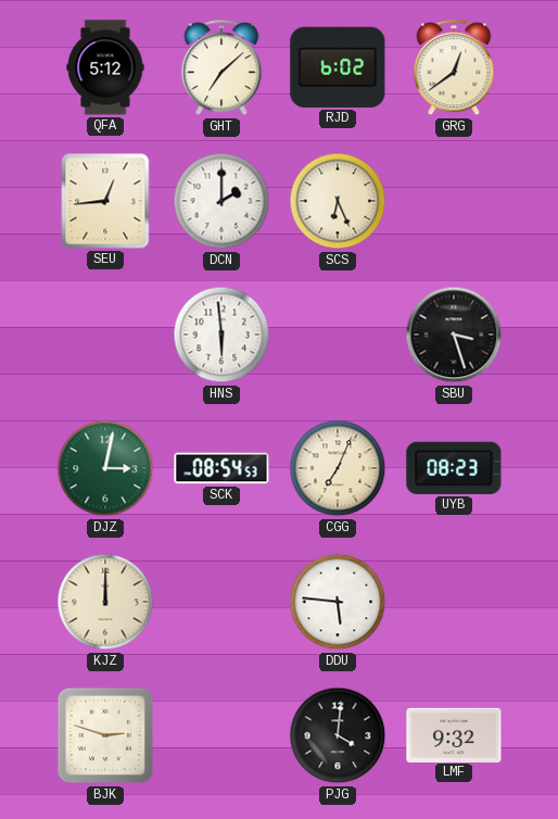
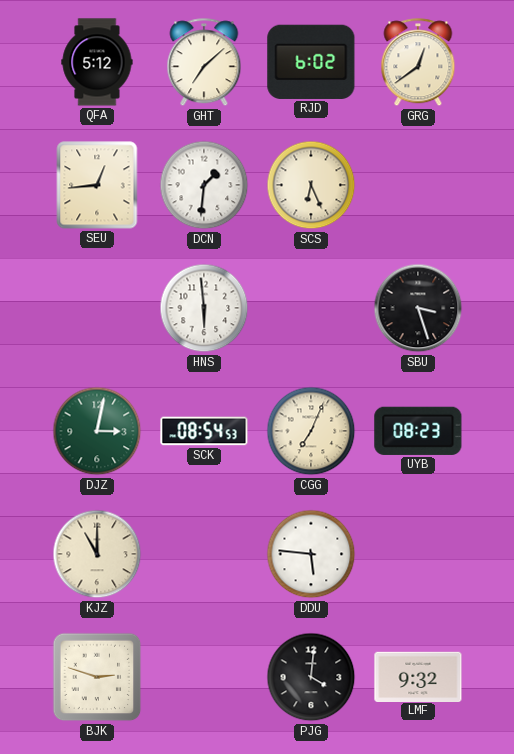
DCN: 2:00 -> 1:31
KJZ: 12:00 -> 11:00
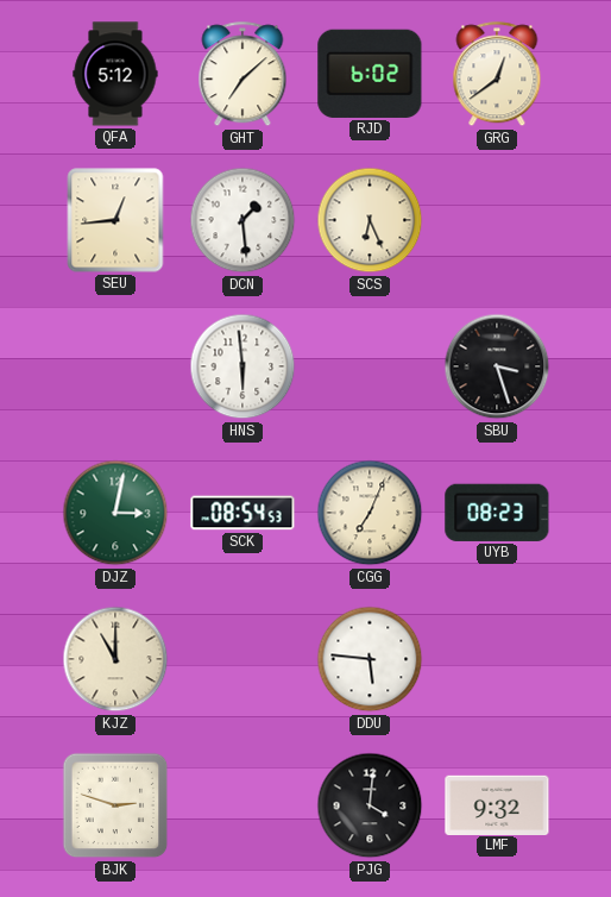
DCN: 1:31 -> 1:29
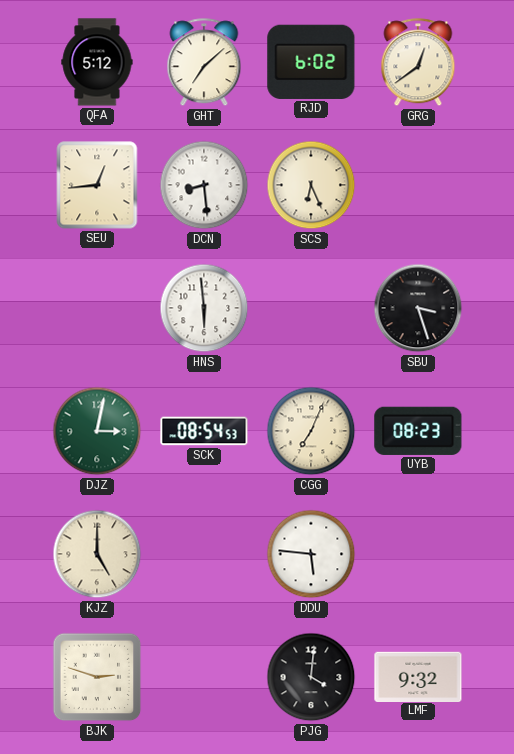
DCN: 1:29 -> 8:29
KJZ: 11:00 -> 5:00
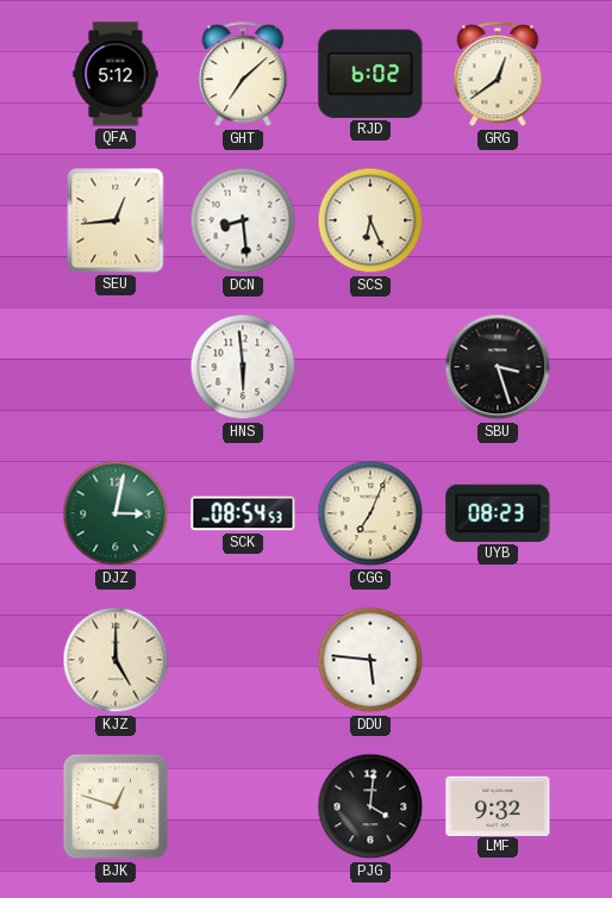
BJK: 2:48 -> 12:48
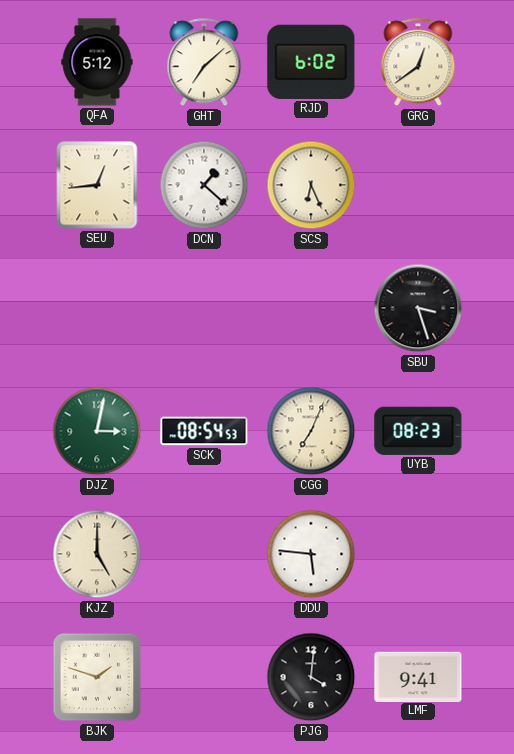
DCN: 8:29 -> 1:22
HNS: 5:59 -> none
BJK: 12:48 -> 1:48
LMF: 9:32 -> 9:41
